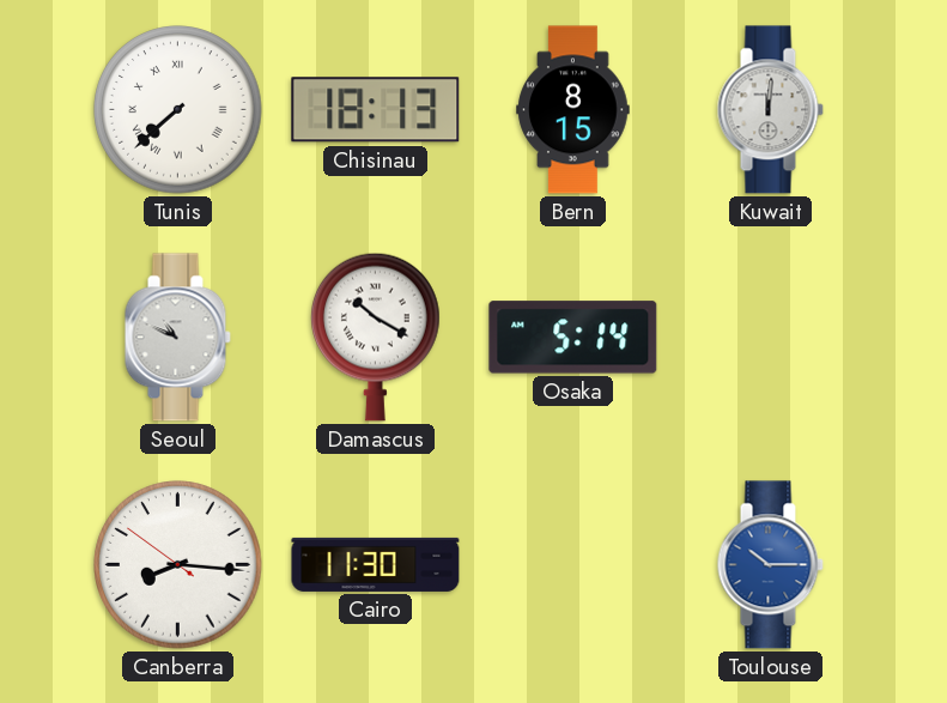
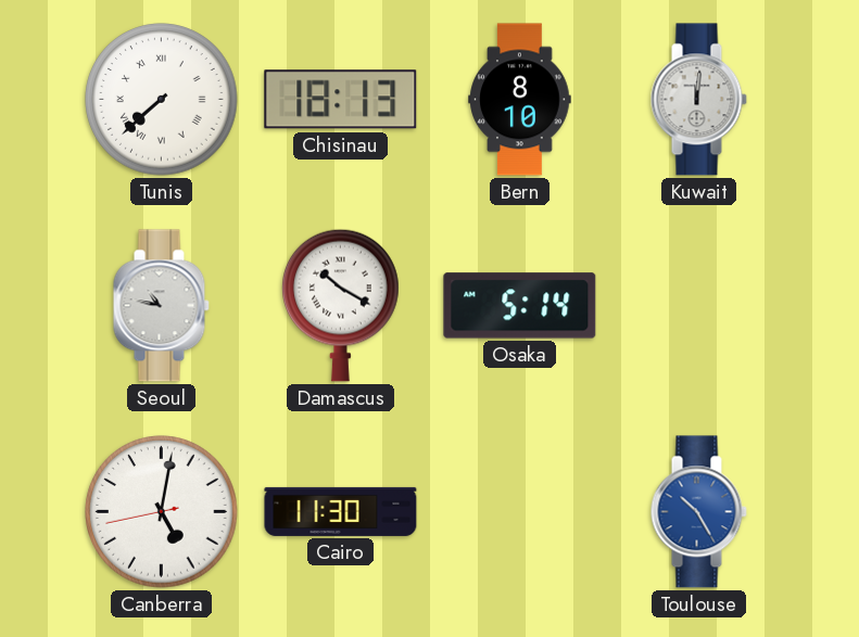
Bern: 8:15 -> 8:10
Seoul: 10:49 -> 10:47
Canberra: 8:15 -> 5:01
Toulouse: 10:15 -> 10:25
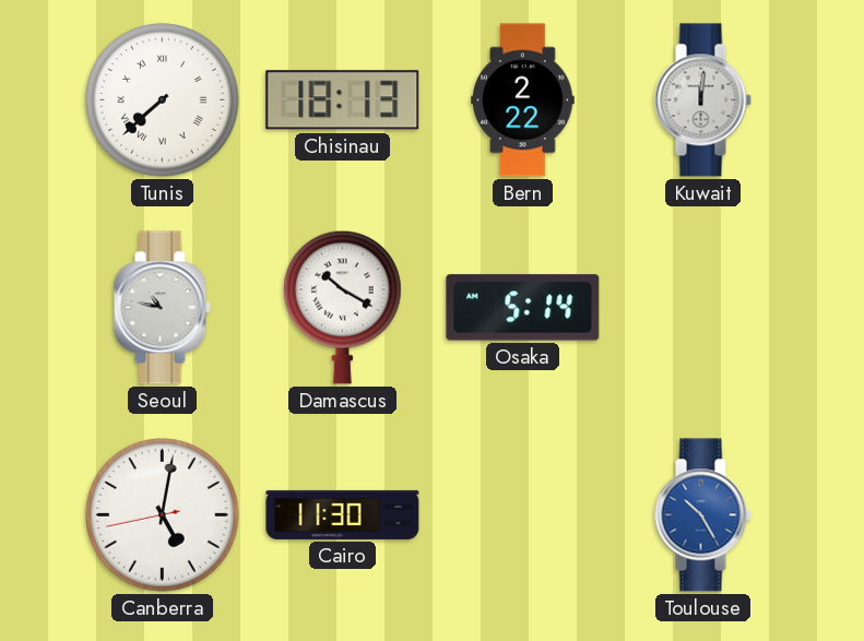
Bern: 8:10 -> 2:22
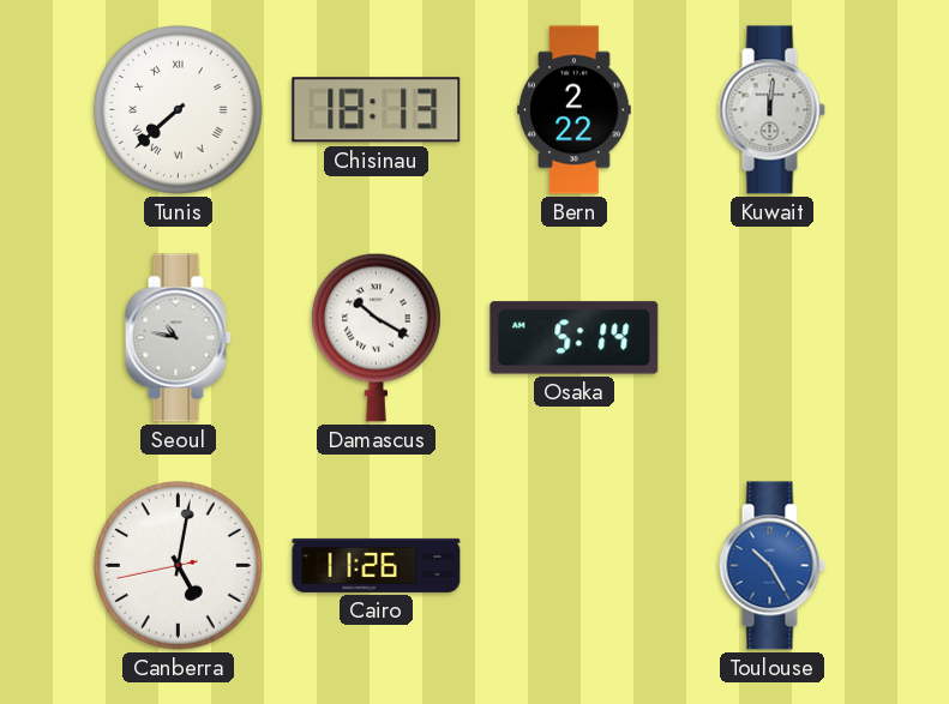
Cairo: 11:30 -> 11:26
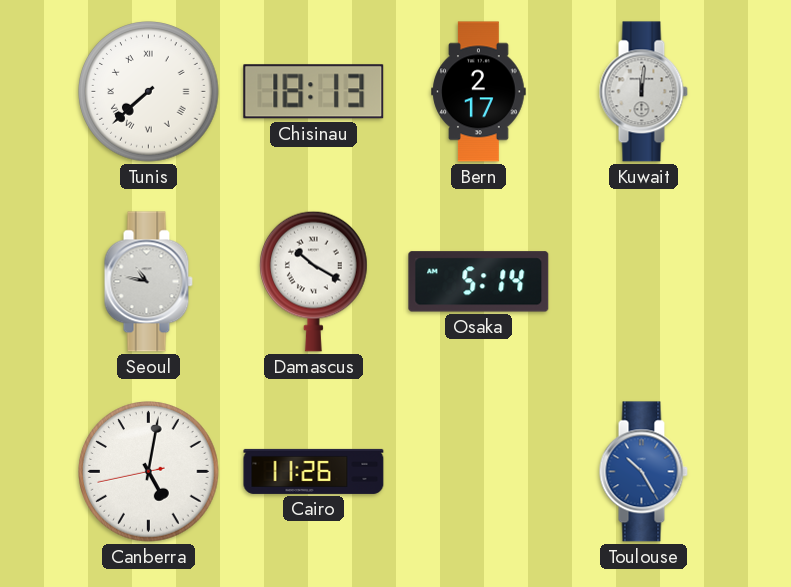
Bern: 2:22 -> 2:17
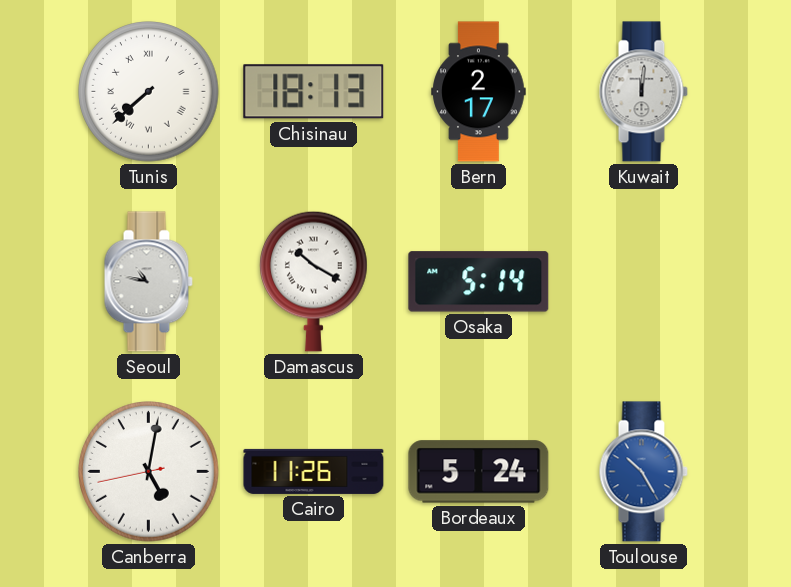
Bordeaux: none -> 5:24
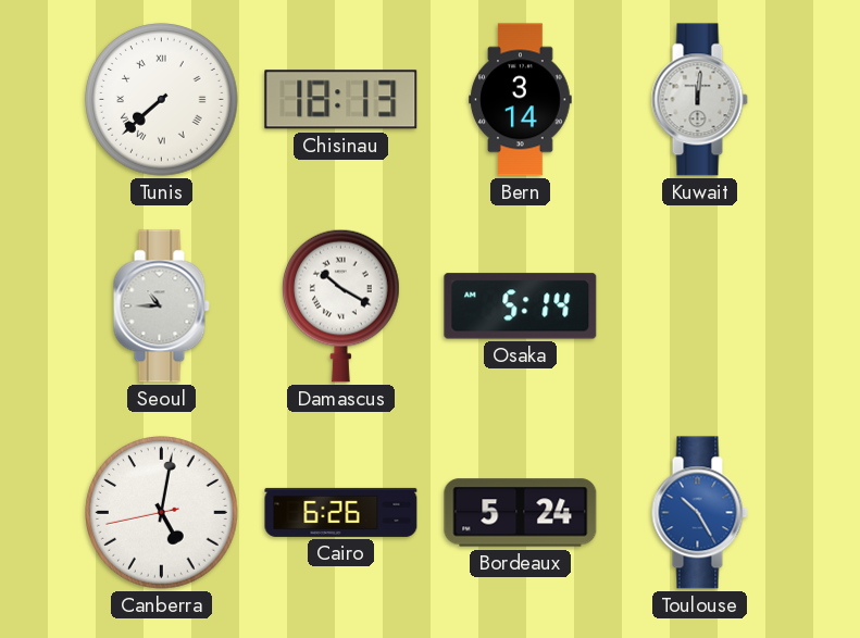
Bern: 2:17 -> 3:14
Seoul: 10:47 -> 10:45
Cairo: 11:26 -> 6:26
